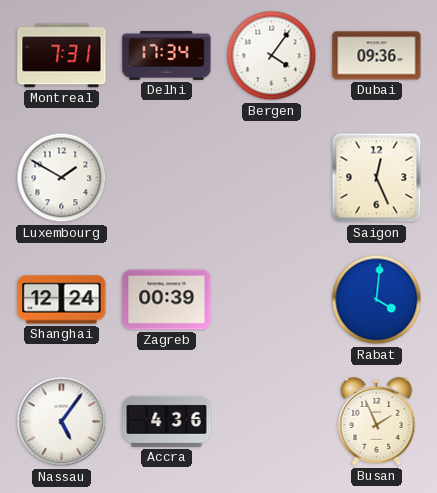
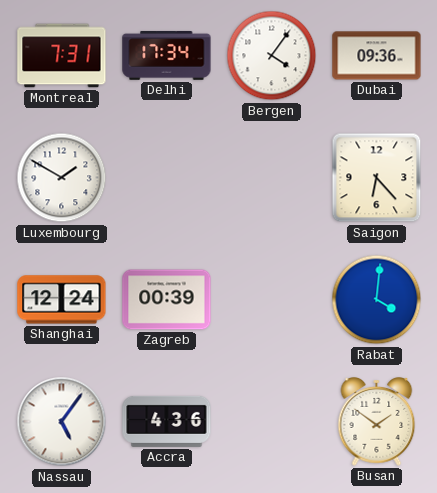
Saigon: 12:26 -> 6:23
Busan: 1:56 -> 1:51
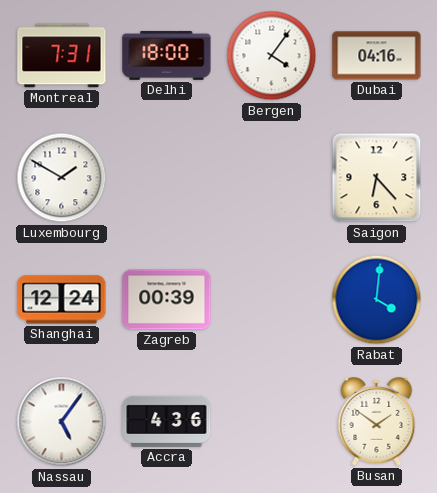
Delhi: 17:34 -> 18:00
Dubai: 09:36 -> 04:16
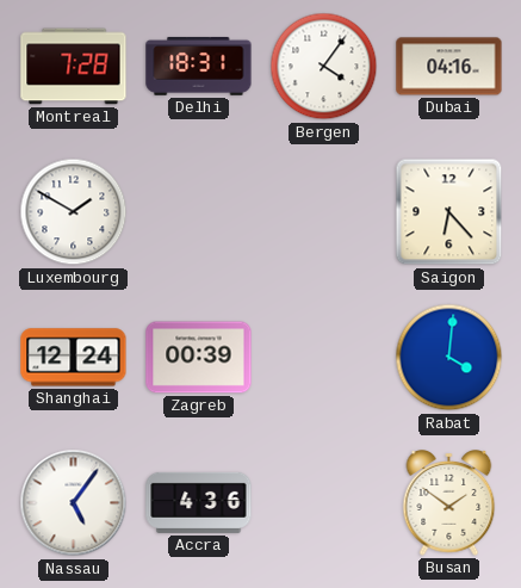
Montreal: 7:31 -> 7:28
Delhi: 18:00 -> 18:31
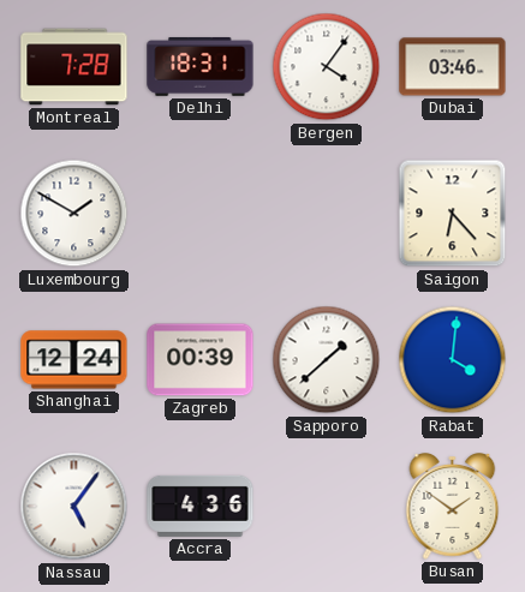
Dubai: 04:16 -> 03:46
Sapporo: none -> 1:38
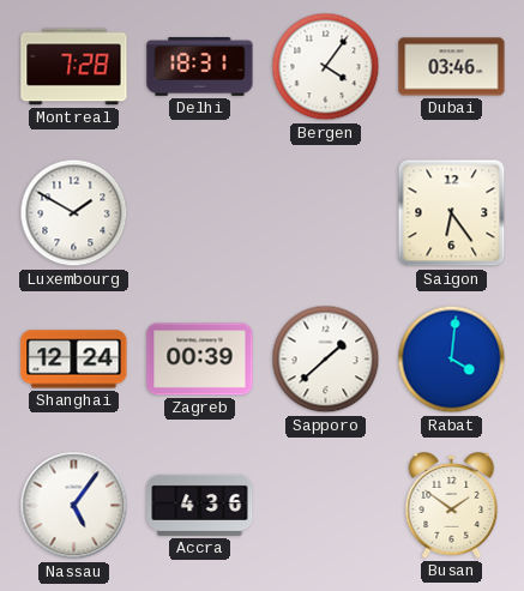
Saigon: 6:23 -> 6:24
